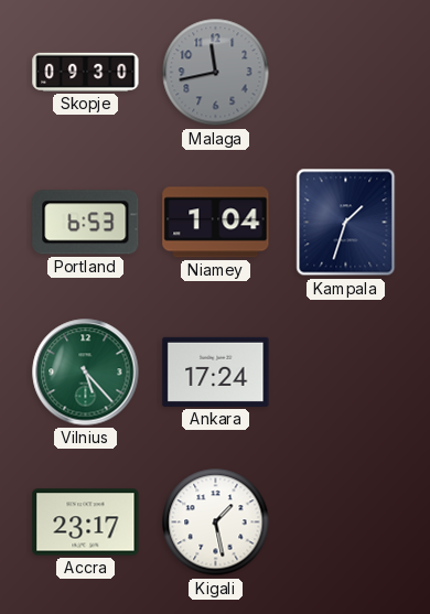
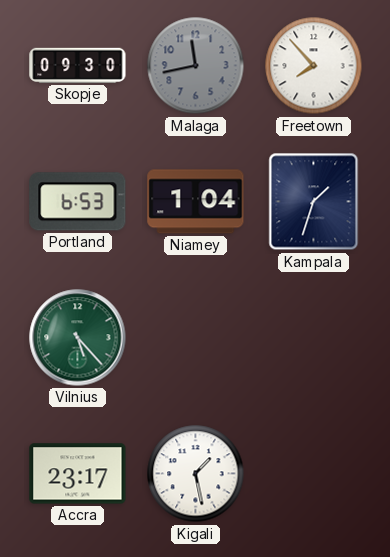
Freetown: none -> 7:53
Ankara: 17:24 -> none
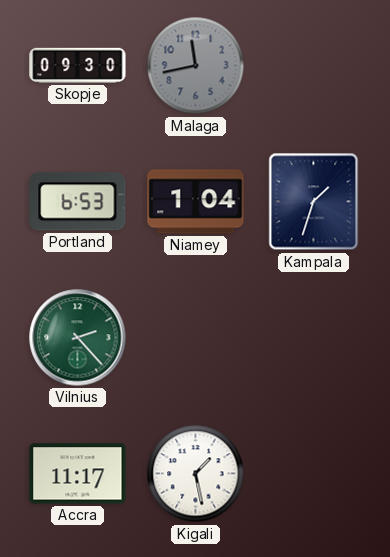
Freetown: 7:53 -> none
Vilnius: 5:23 -> 2:23
Accra: 23:17 -> 11:17
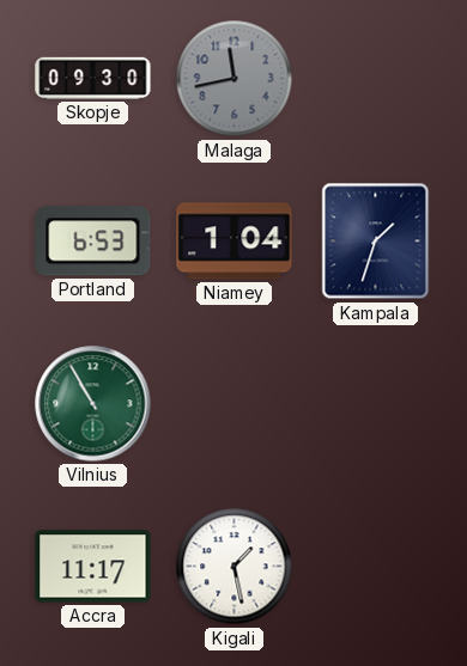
Vilnius: 2:23 -> 10:55
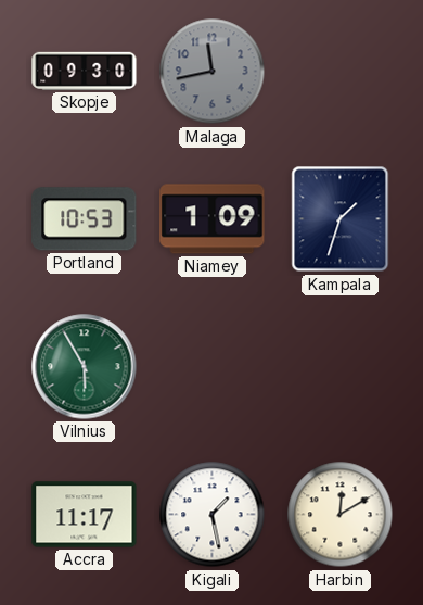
Portland: 6:53 -> 10:53
Niamey: 1:04 -> 1:09
Vilnius: 10:55 -> 5:55
Harbin: none -> 12:10
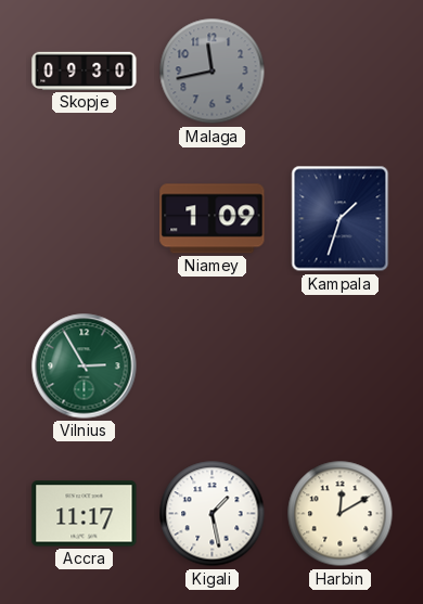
Portland: 10:53 -> none
Vilnius: 5:55 -> 2:55
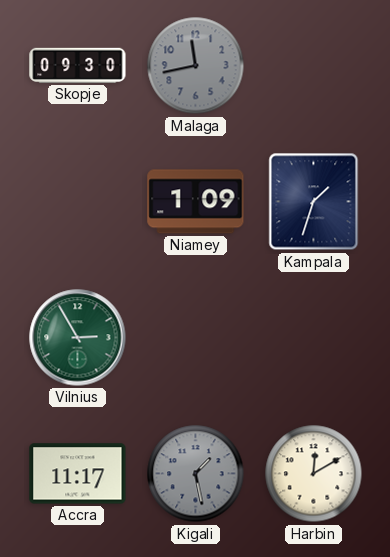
Kigali dial: white -> grey
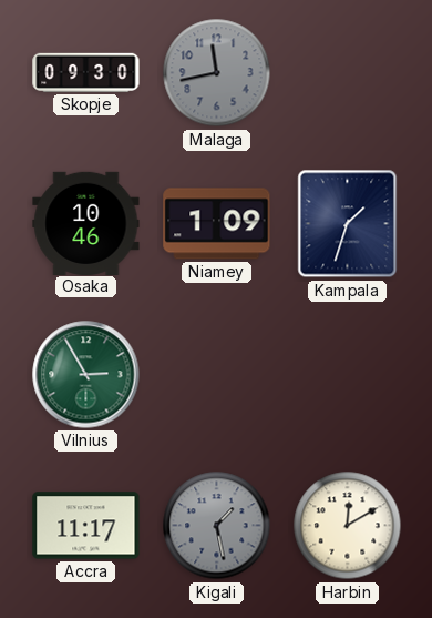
Osaka: none -> 10:46
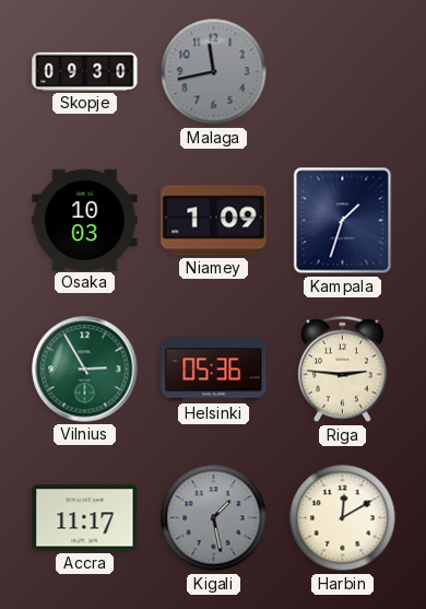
Osaka: 10:46 -> 10:03
Helsinki: none -> 05:36
Riga: none -> 2:46
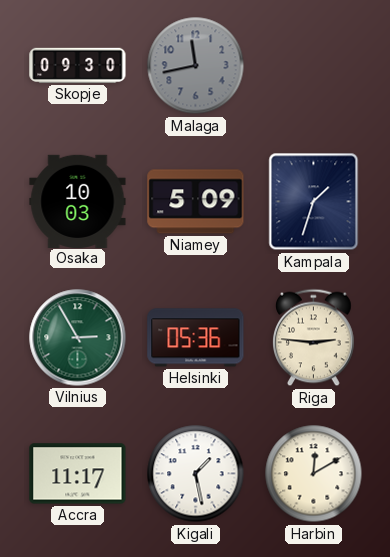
Niamey: 1:09 -> 5:09
Kigali dial: grey -> white
